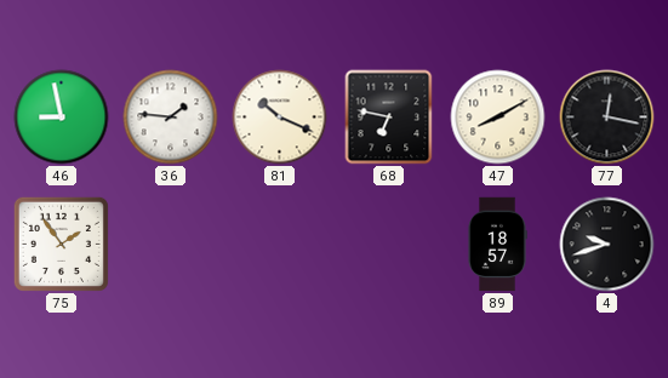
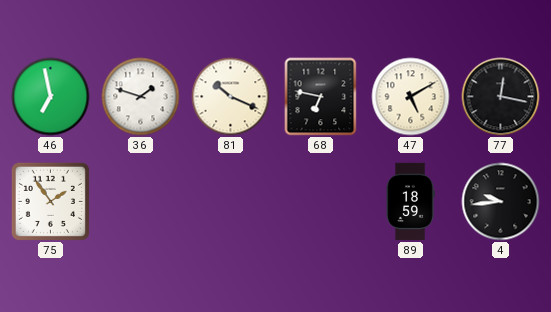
46: 8:58 -> 6:58
36: 1:46 -> 1:48
47: 8:10 -> 5:10
89: 18:57 -> 18:59
4: 9:42 -> 9:44
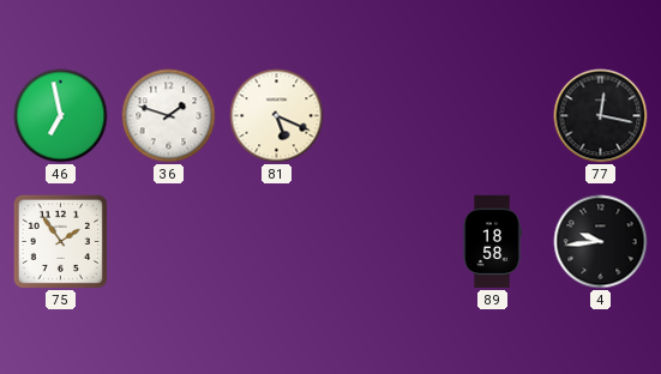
81: 10:19 -> 5:19
68: 6:47 -> none
47: 5:10 -> none
89: 18:59 -> 18:58
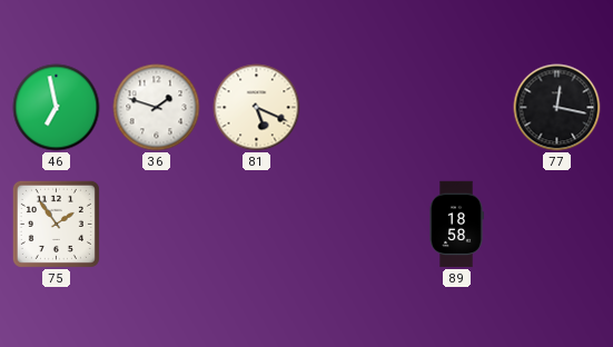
4: 9:44 -> none
